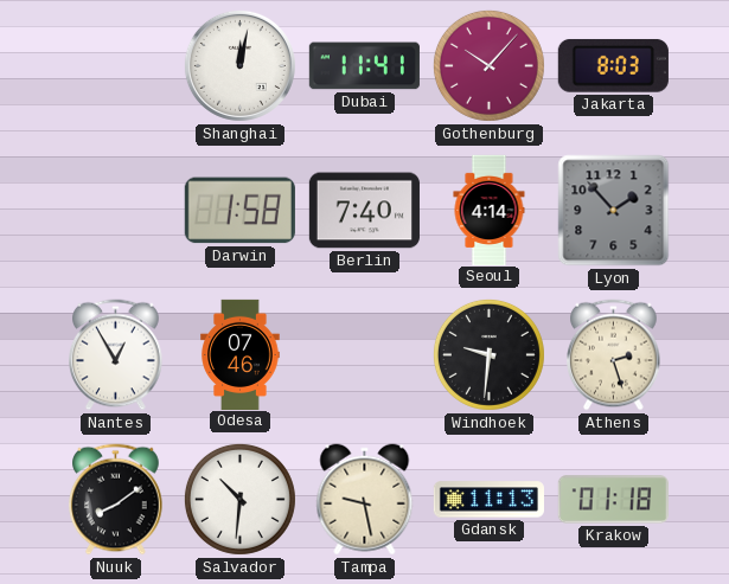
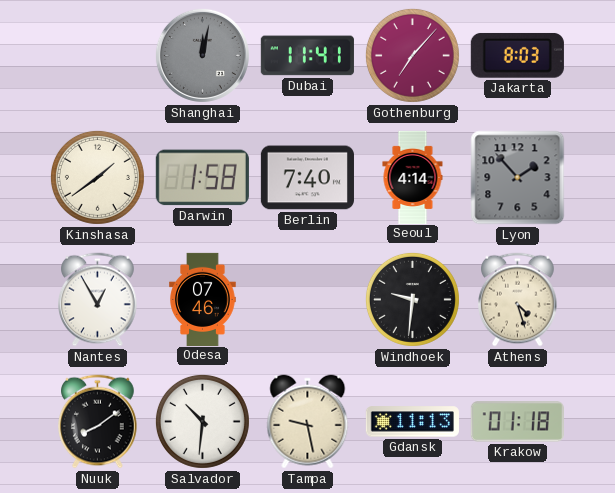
Shanghai dial: white -> grey
Gothenburg: 10:07 -> 7:07
Kinshasa: none -> 1:39
Athens: 2:27 -> 4:27
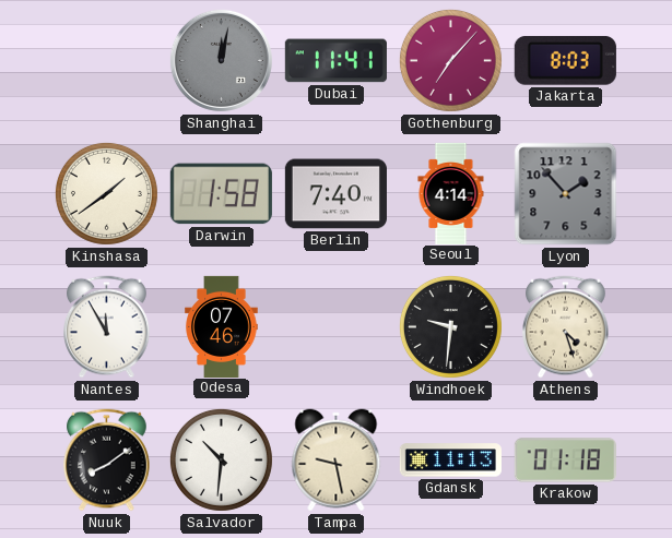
Nantes: 12:55 -> 11:55
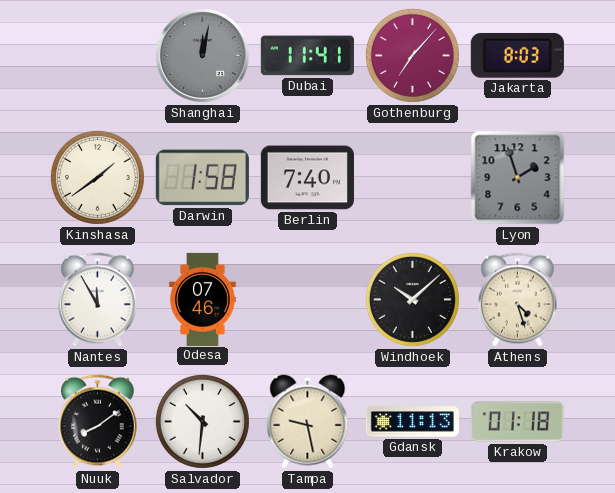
Seoul: 4:14 -> none
Lyon: 1:53 -> 1:57
Windhoek: 9:31 -> 10:08
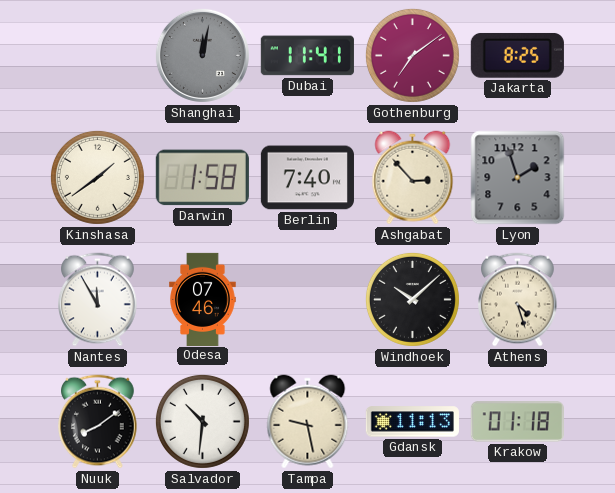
Gothenburg: 7:07 -> 7:09
Jakarta: 8:03 -> 8:25
Ashgabat: none -> 2:53
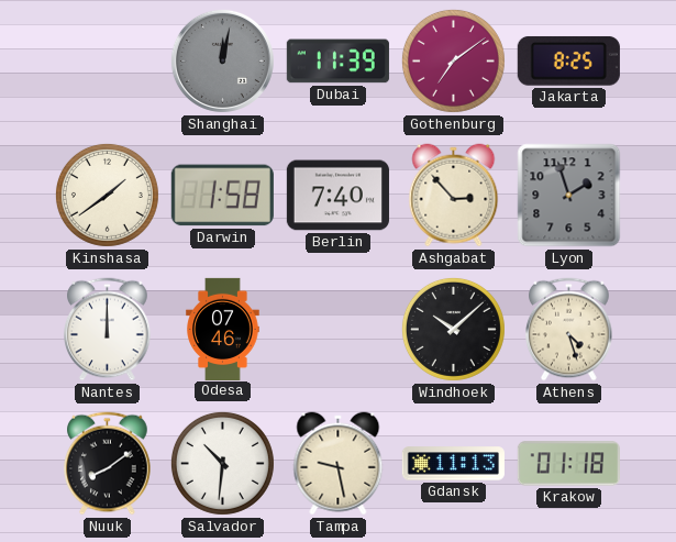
Dubai: 11:41 -> 11:39
Nantes: 11:55 -> 12:00
